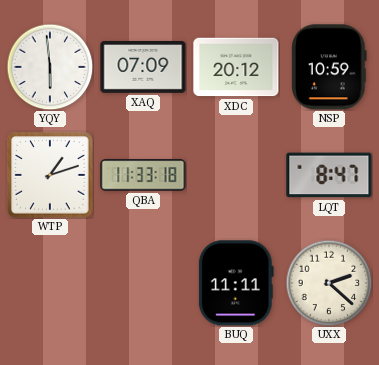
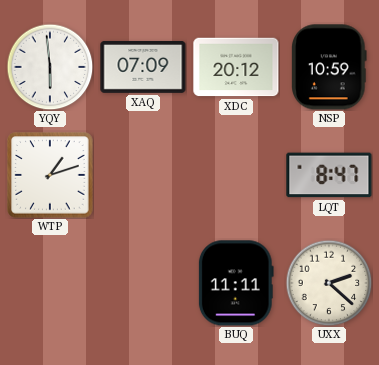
QBA: 11:33 -> none
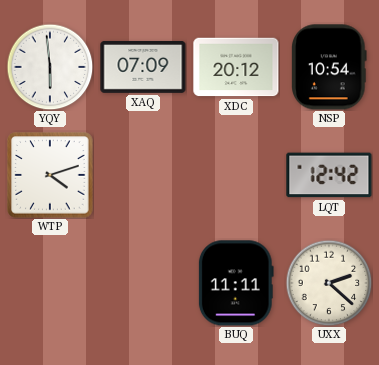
NSP: 10:59 -> 10:54
WTP: 1:12 -> 4:12
LQT: 8:47 -> 12:42
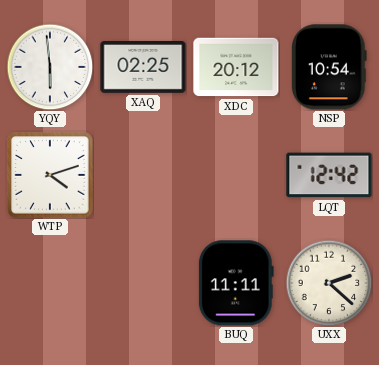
XAQ: 07:09 -> 02:25
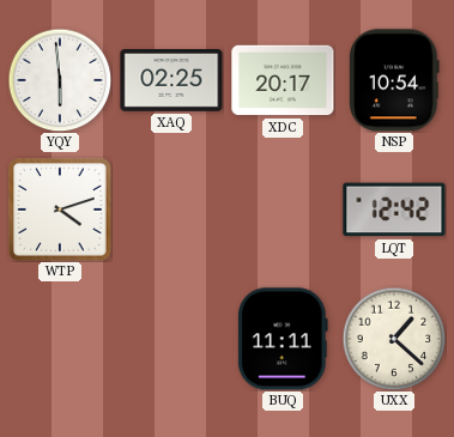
XDC: 20:12 -> 20:17
UXX: 2:22 -> 1:22
